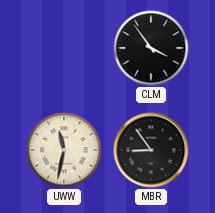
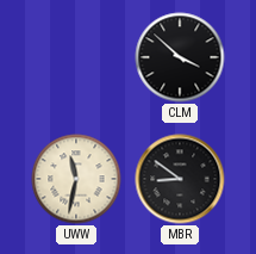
CLM: 3:54 -> 3:52
MBR: 8:54 -> 8:51
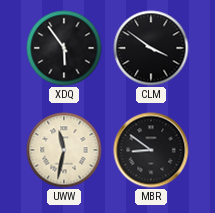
XDQ: none -> 5:54
CLM: 3:52 -> 3:51
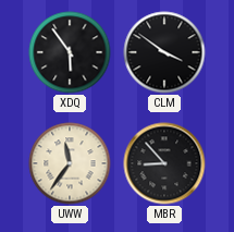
UWW: 11:32 -> 11:36
MBR: 8:51 -> 8:53
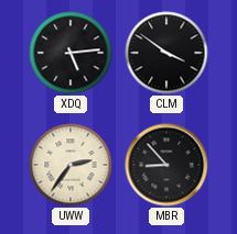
XDQ: 5:54 -> 5:14
UWW: 11:36 -> 2:36
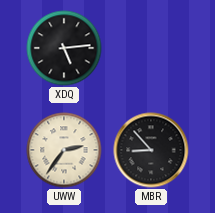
CLM: 3:51 -> none
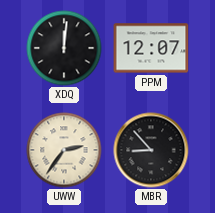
XDQ: 5:14 -> 12:01
PPM: none -> 12:07
